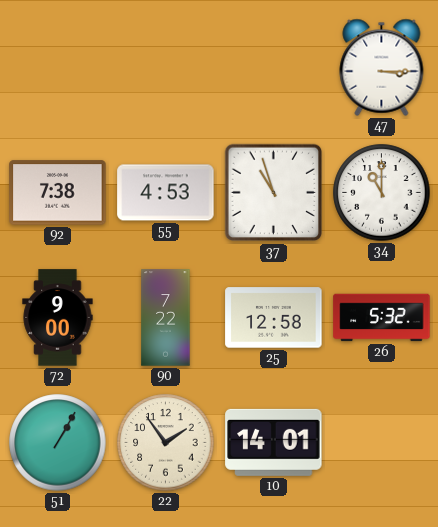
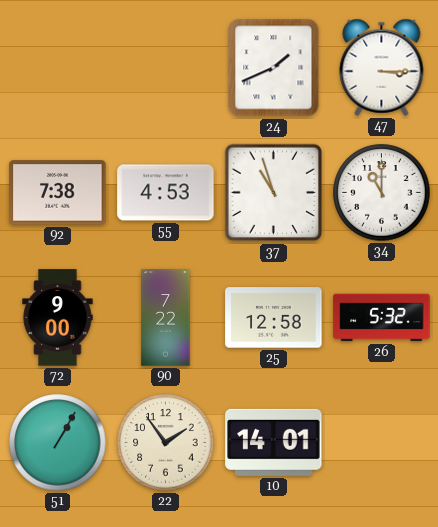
24: none -> 1:41
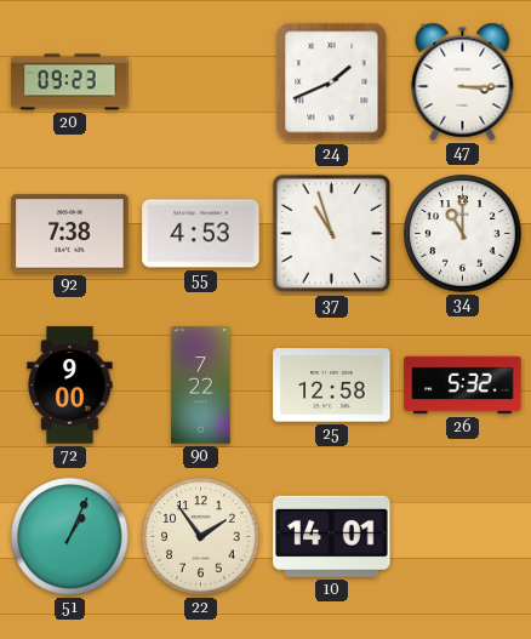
20: none -> 09:23
51: 1:05 -> 1:04
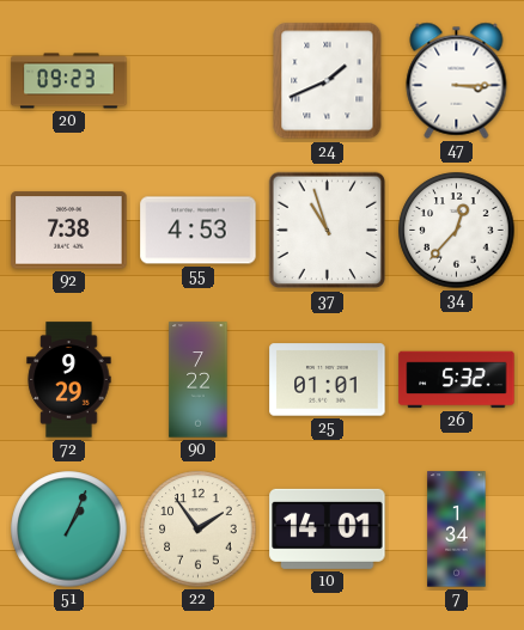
34: 11:00 -> 12:37
72: 9:00 -> 9:29
25: 12:58 -> 01:01
7: none -> 1:34
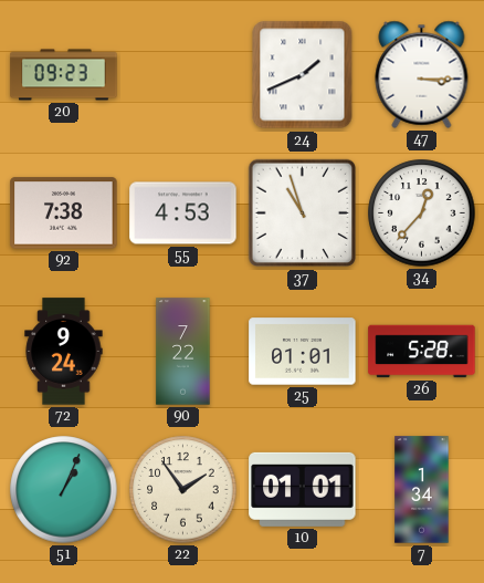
72: 9:29 -> 9:24
26: 5:32 -> 5:28
10: 14:01 -> 01:01
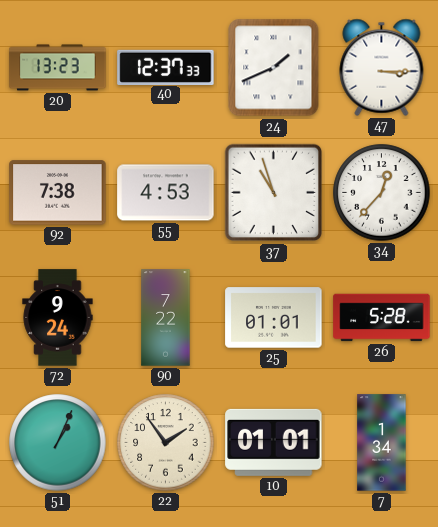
20: 09:23 -> 13:23
40: none -> 12:37
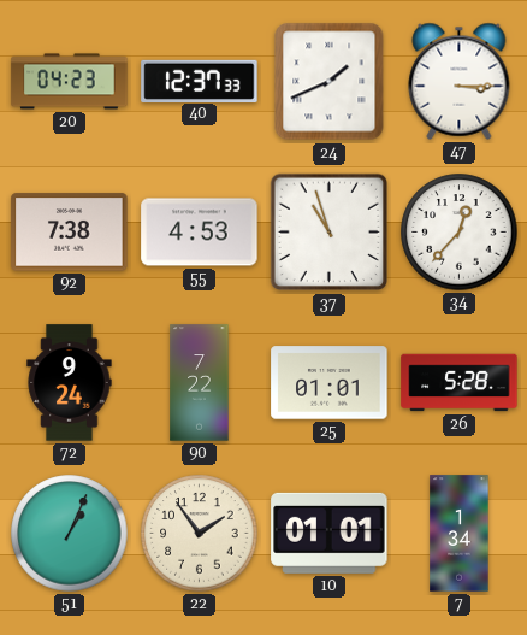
20: 13:23 -> 04:23
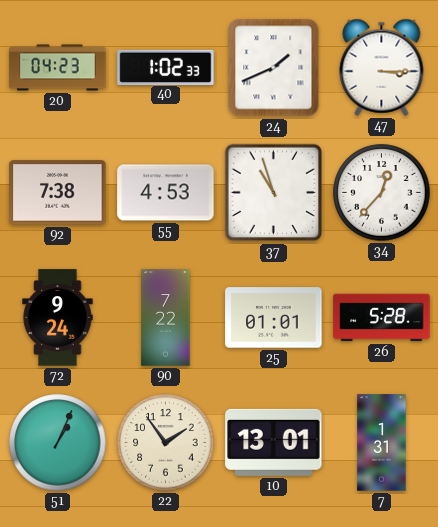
40: 12:37 -> 1:02
10: 01:01 -> 13:01
7: 1:34 -> 1:31
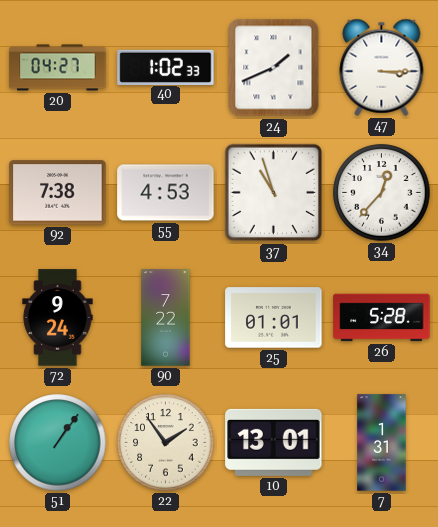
20: 04:23 -> 04:27
51: 1:04 -> 1:06
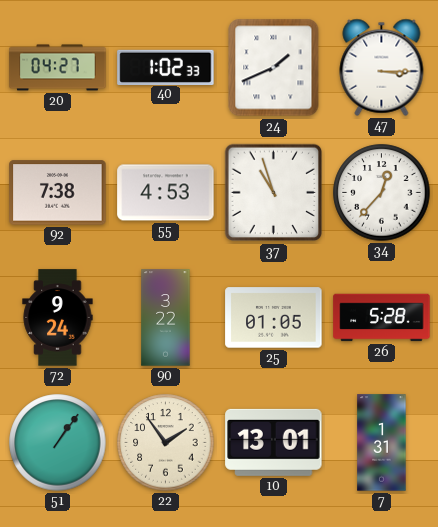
90: 7:22 -> 3:22
25: 01:01 -> 01:05
